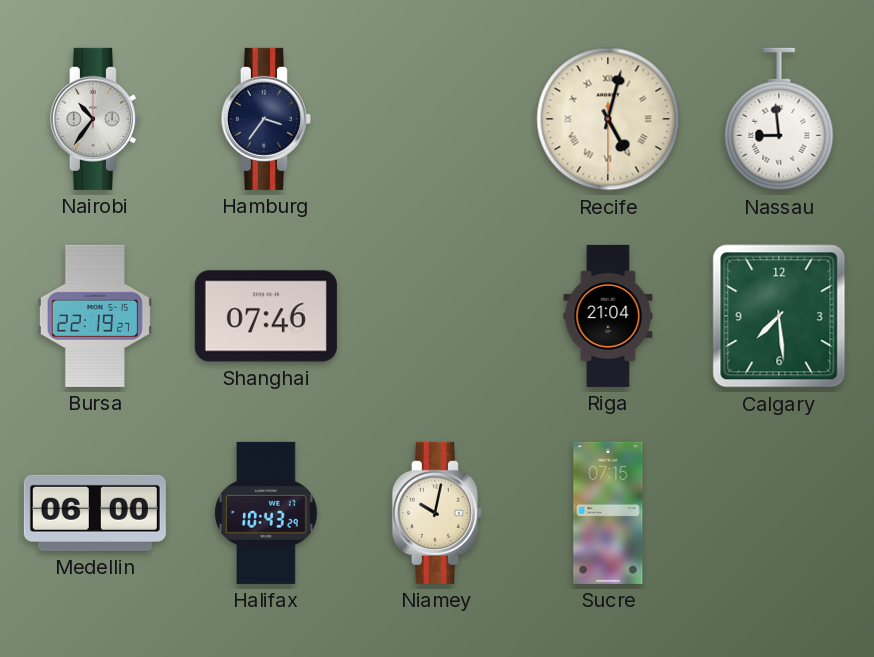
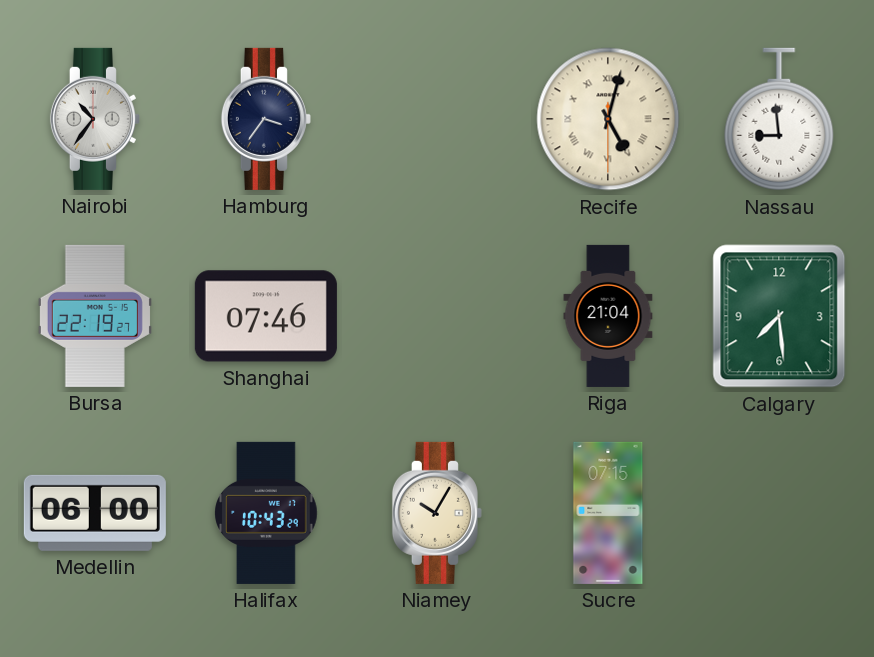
Niamey: 10:02 -> 10:05
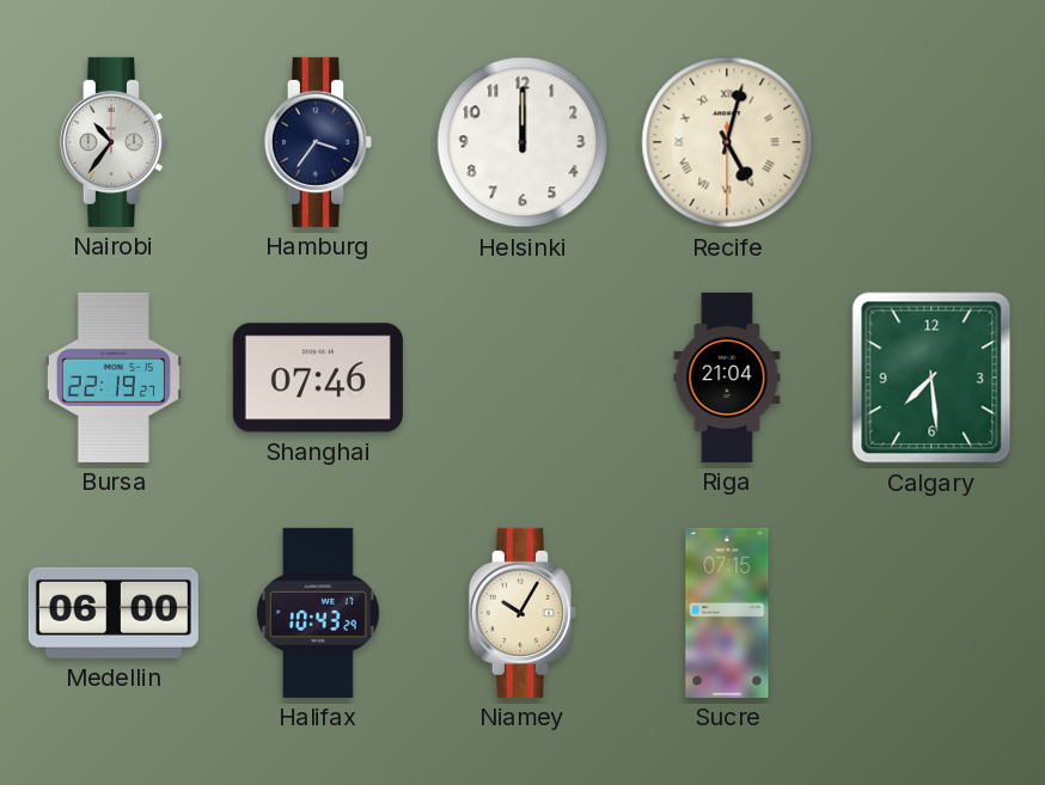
Helsinki: none -> 12:00
Nassau: 8:59 -> none
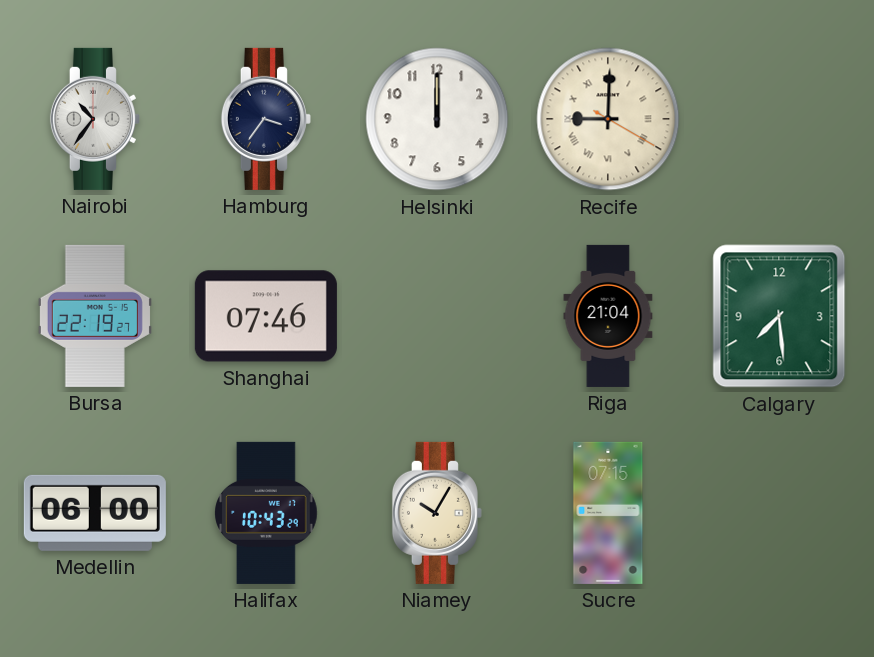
Recife: 5:02 -> 9:00
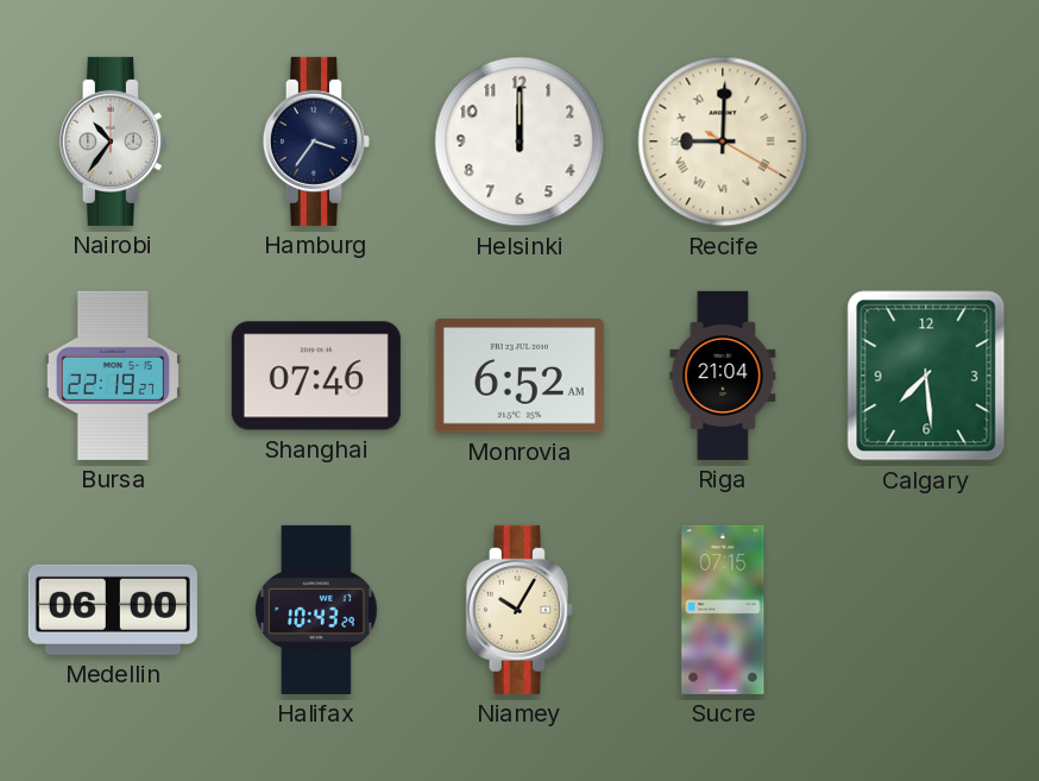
Monrovia: none -> 6:52
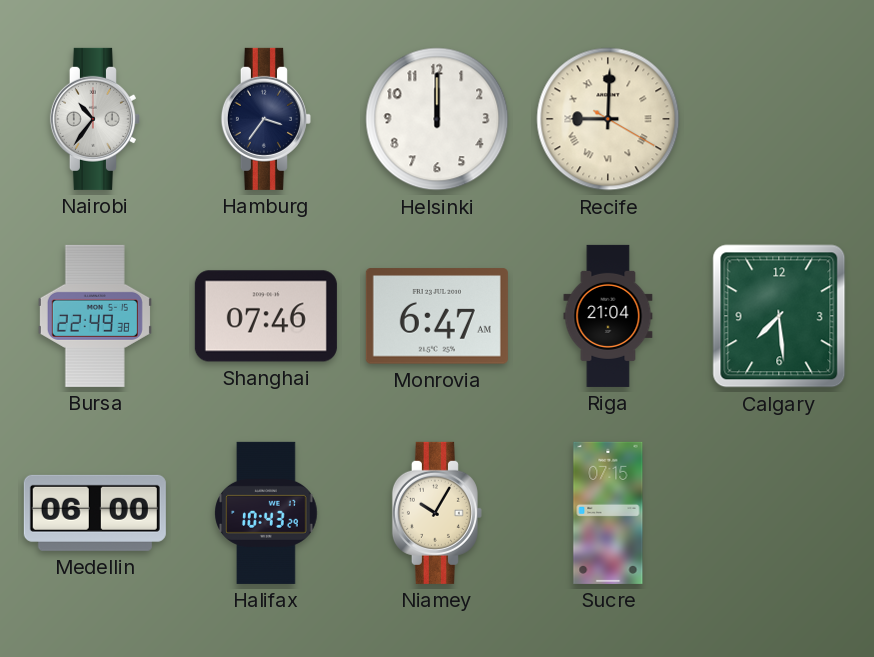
Bursa: 22:19 -> 22:49
Monrovia: 6:52 -> 6:47
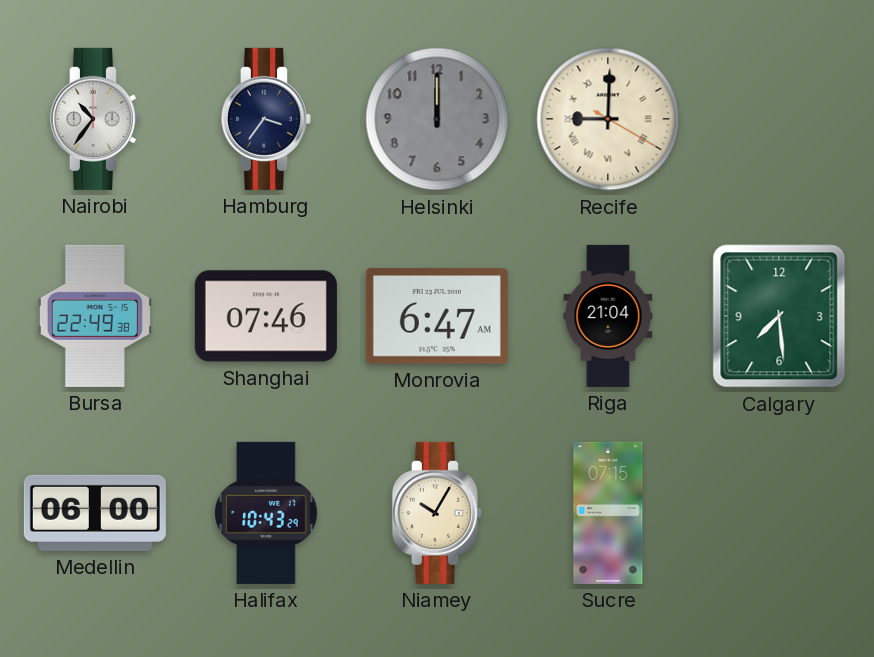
Helsinki dial: white -> grey
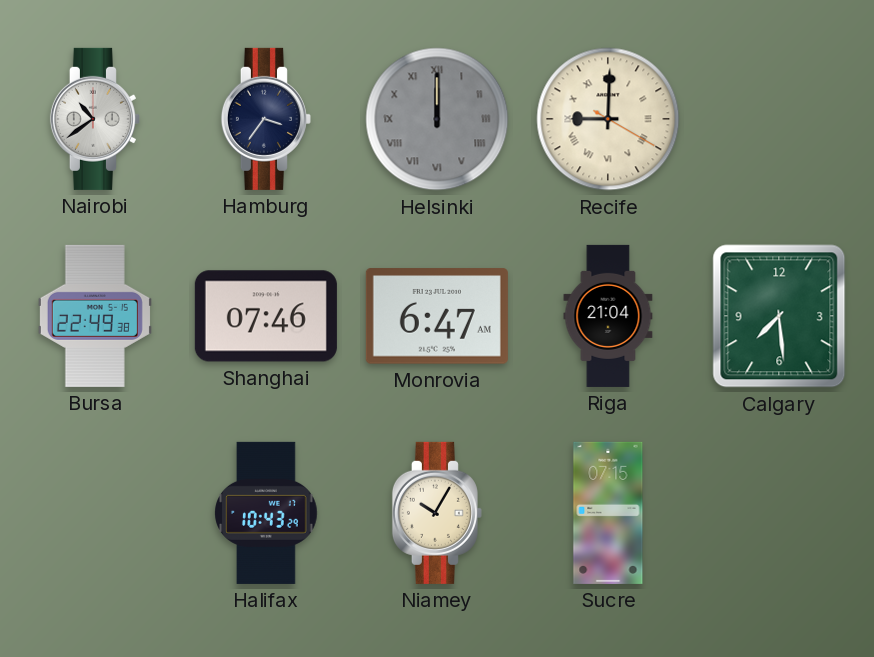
Nairobi: 10:36 -> 10:39
Helsinki numerals: Arabic -> Roman
Medellin: 06:00 -> none
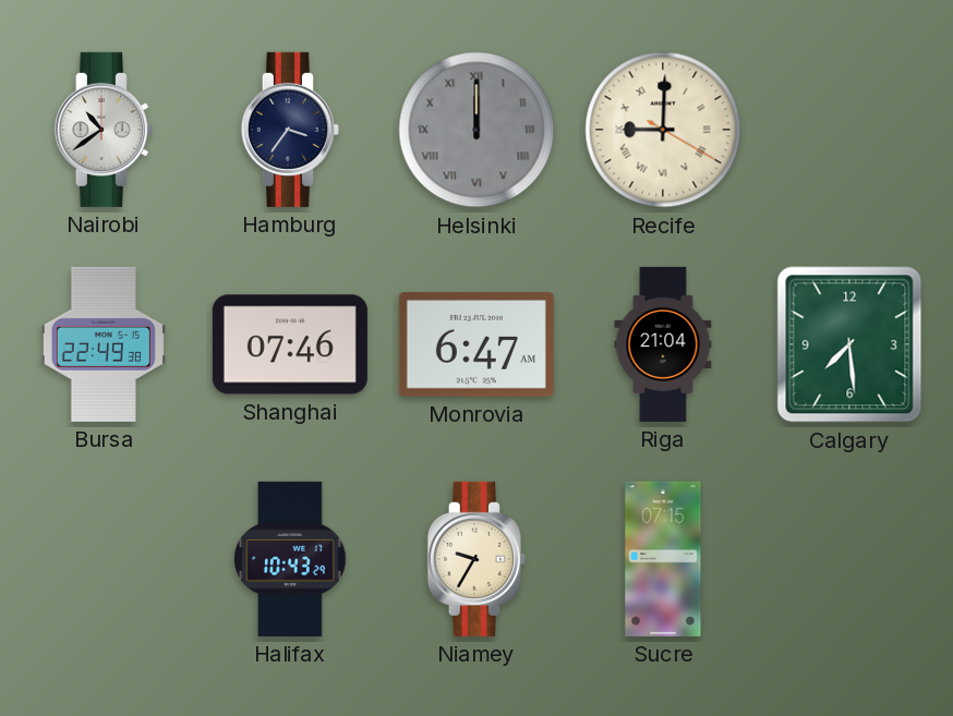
Niamey: 10:05 -> 9:35
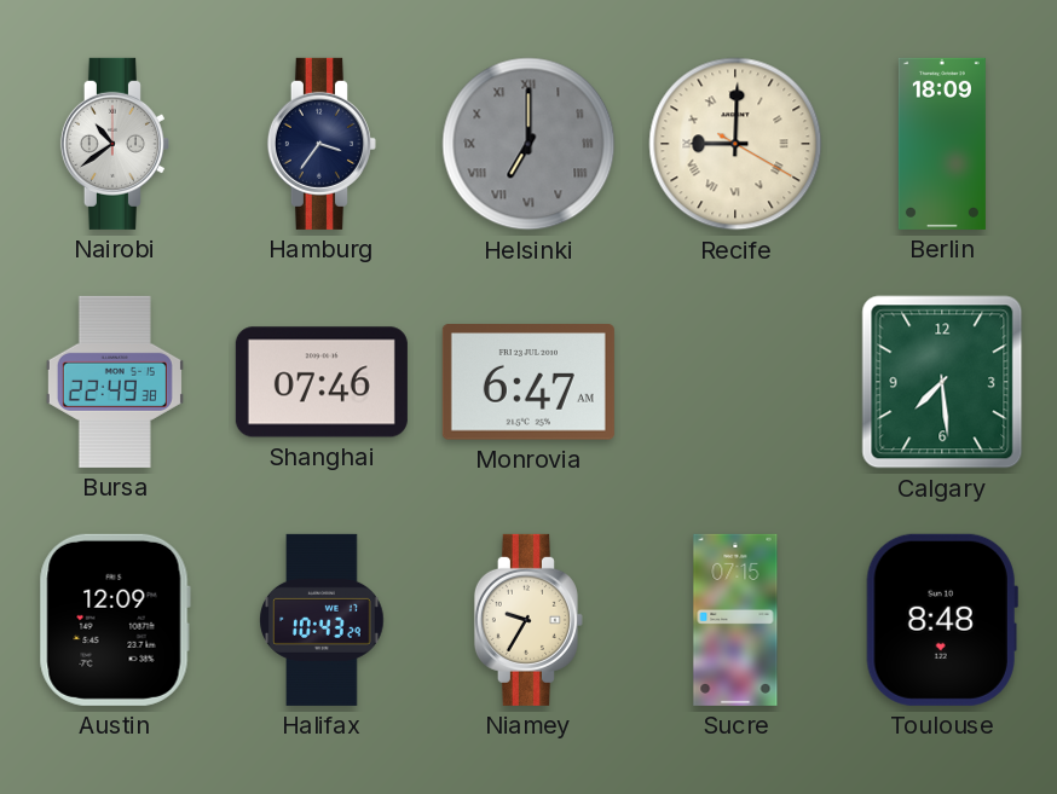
Helsinki: 12:00 -> 7:00
Berlin: none -> 18:09
Riga: 21:04 -> none
Austin: none -> 12:09
Toulouse: none -> 8:48
